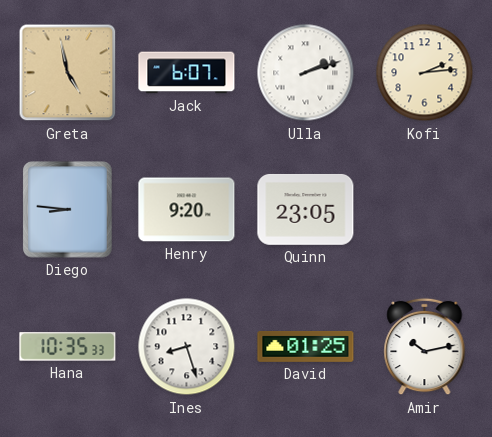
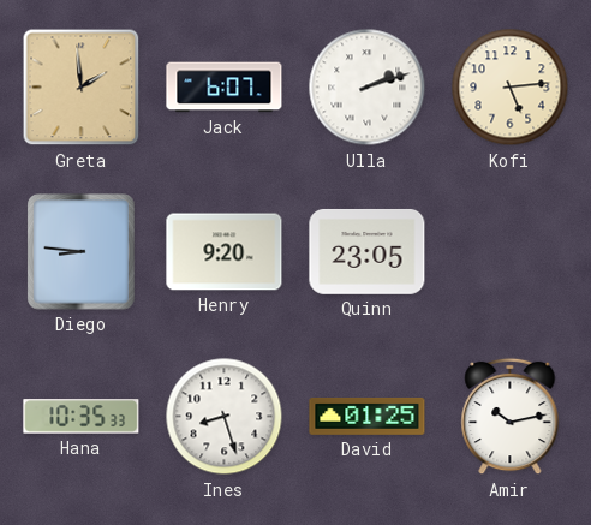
Greta: 4:58 -> 1:59
Kofi: 2:14 -> 5:14
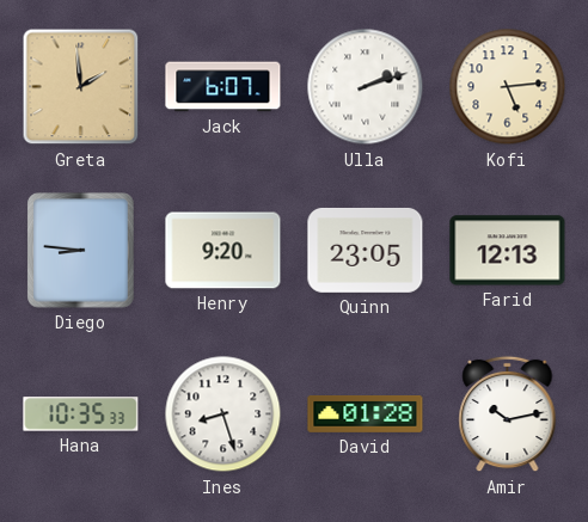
Farid: none -> 12:13
David: 01:25 -> 01:28
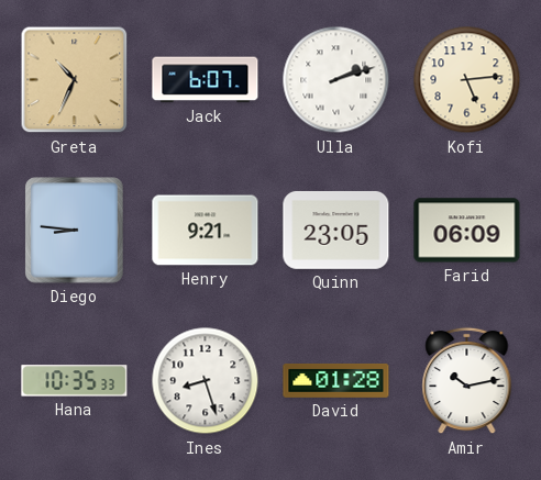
Greta: 1:59 -> 10:34
Henry: 9:20 -> 9:21
Farid: 12:13 -> 06:09
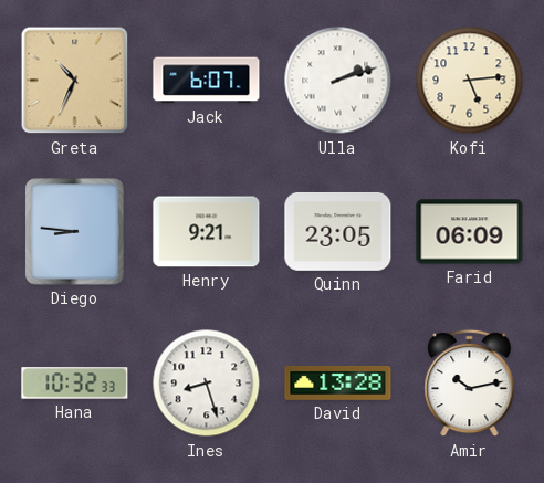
Hana: 10:35 -> 10:32
David: 01:28 -> 13:28
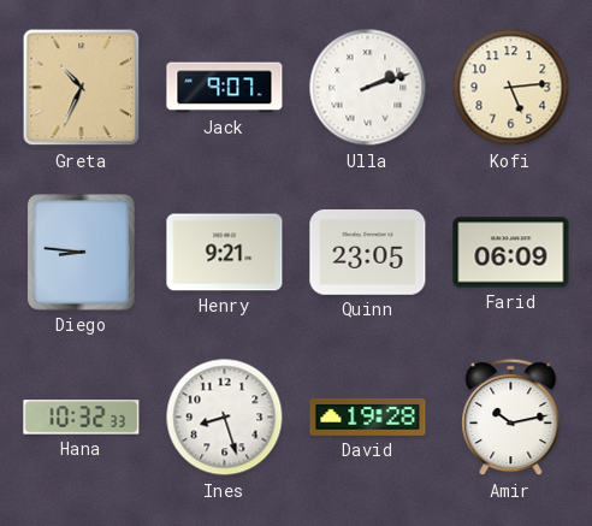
Jack: 6:07 -> 9:07
David: 13:28 -> 19:28
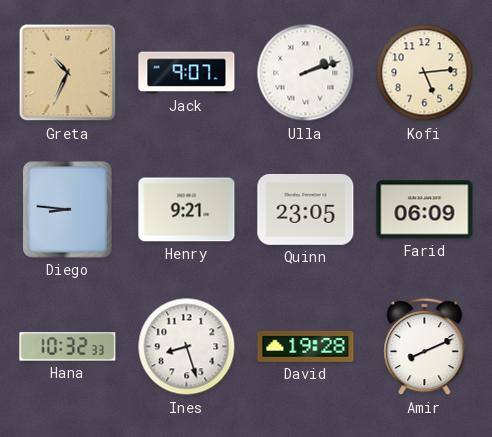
Amir: 10:13 -> 8:11
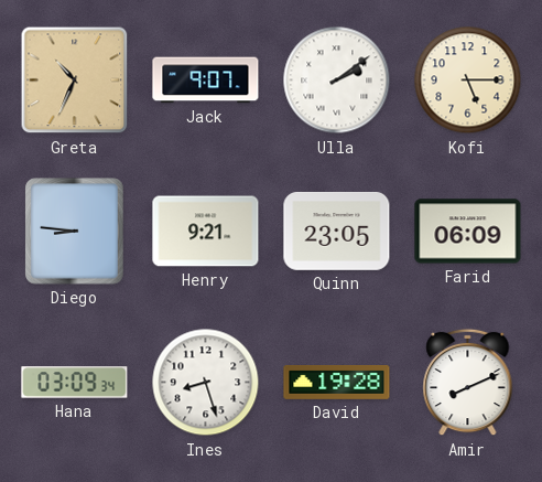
Ulla: 2:12 -> 2:09
Kofi: 5:14 -> 5:15
Hana: 10:32 -> 03:09
